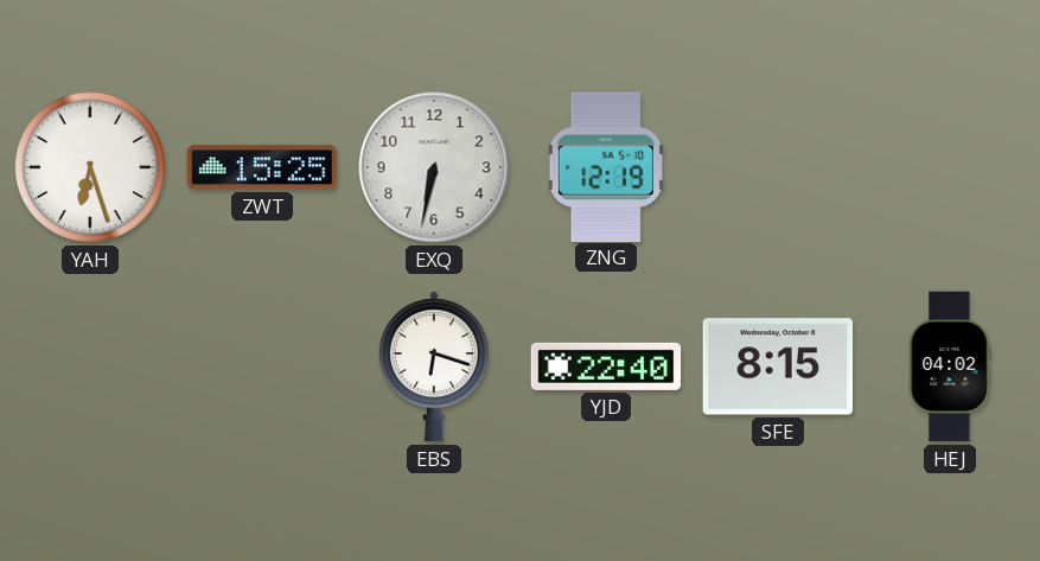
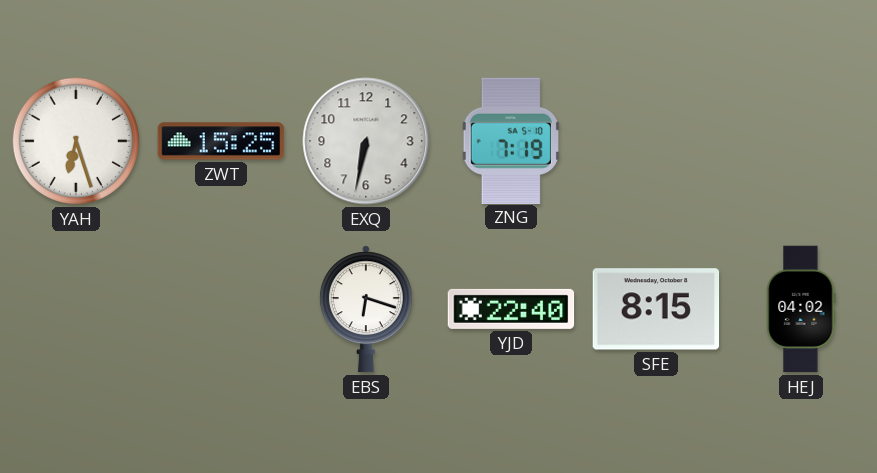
ZNG: 12:19 -> 7:19
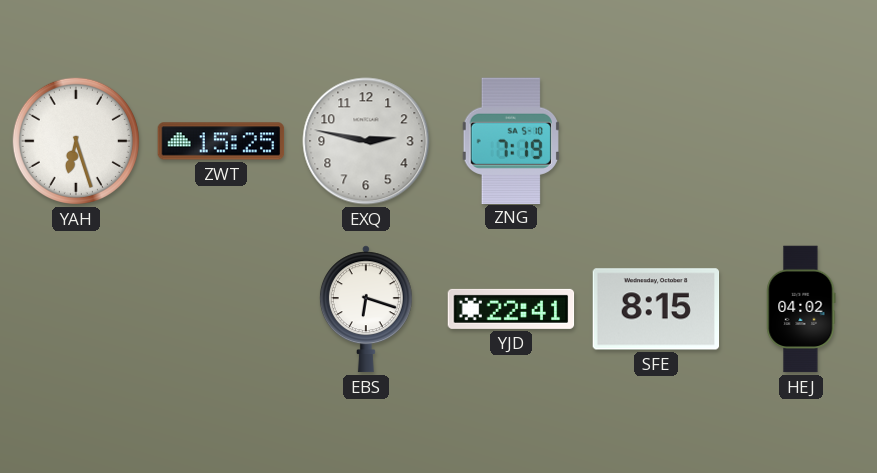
EXQ: 6:32 -> 2:47
YJD: 22:40 -> 22:41
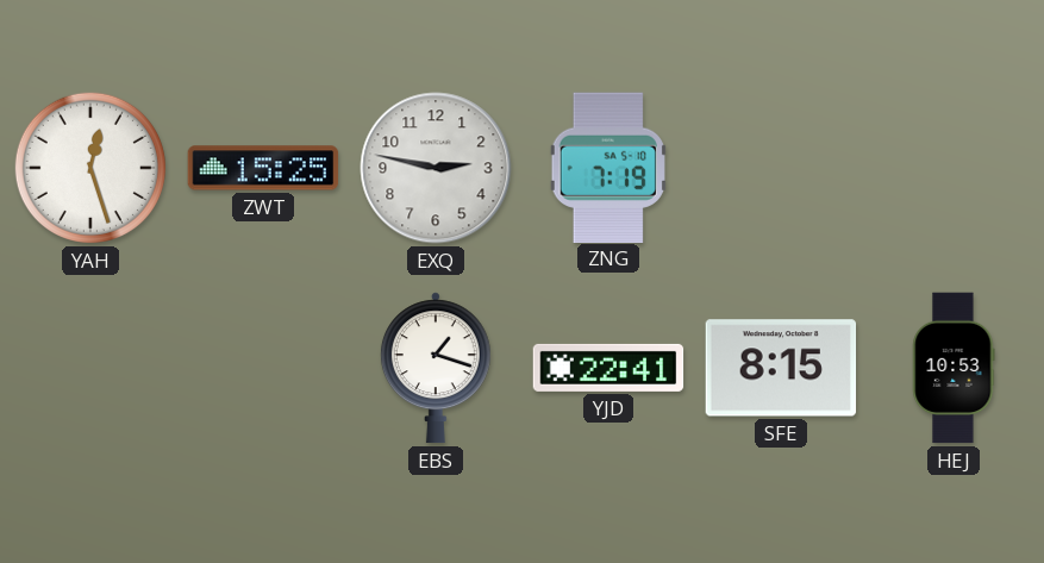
YAH: 6:27 -> 12:27
EBS: 6:18 -> 1:18
HEJ: 04:02 -> 10:53
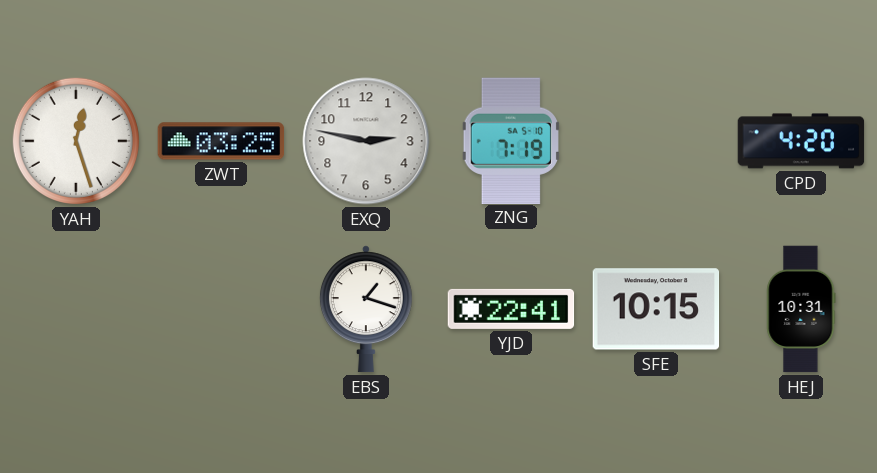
ZWT: 15:25 -> 03:25
CPD: none -> 4:20
SFE: 8:15 -> 10:15
HEJ: 10:53 -> 10:31
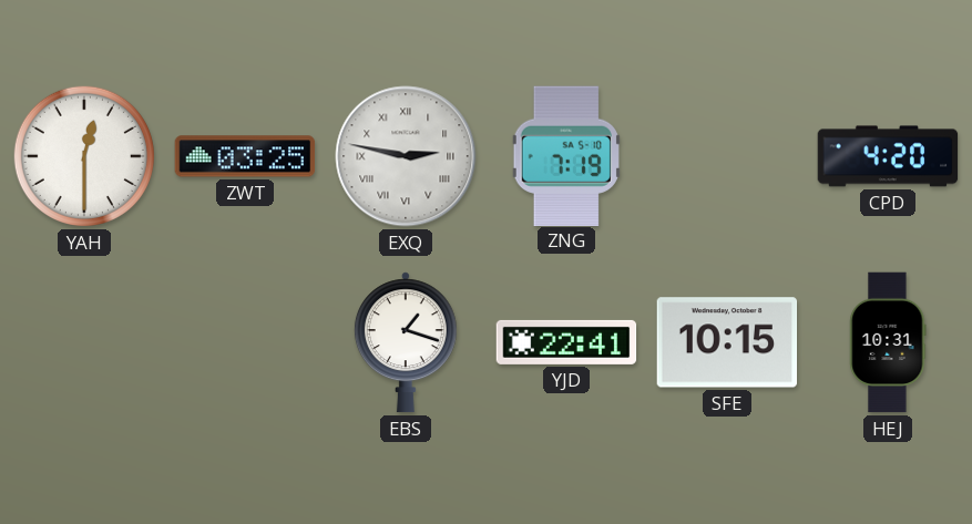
YAH: 12:27 -> 12:30
EXQ numerals: Arabic -> Roman
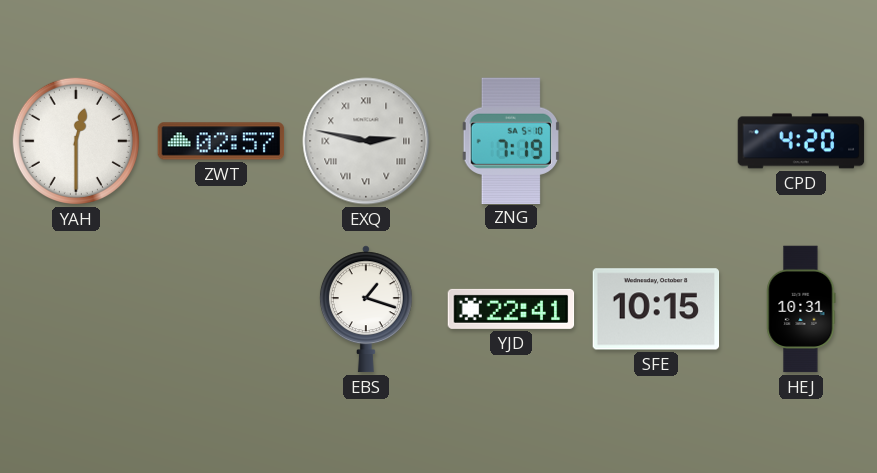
ZWT: 03:25 -> 02:57
